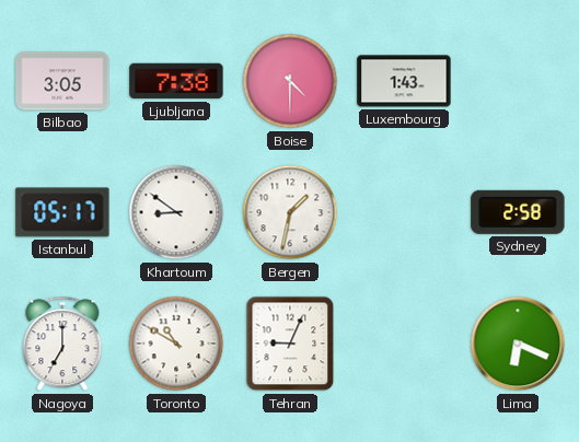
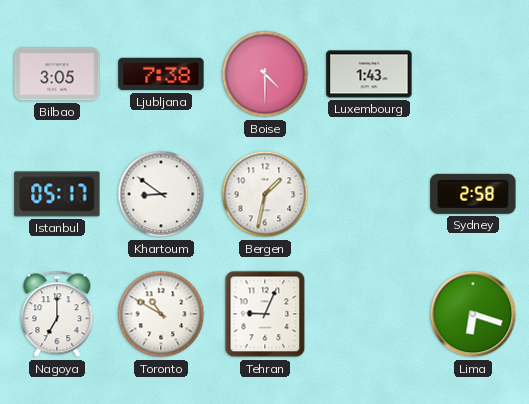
Lima: 6:19 -> 6:18
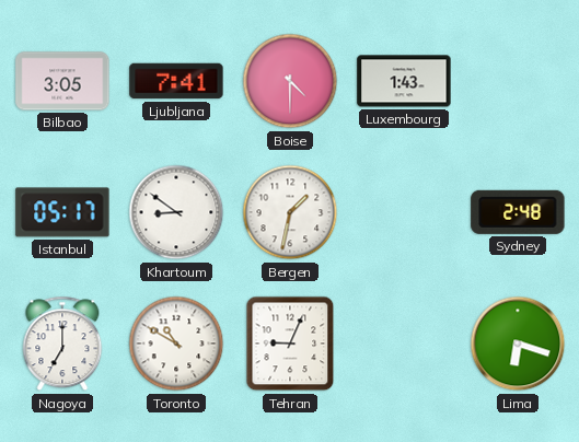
Ljubljana: 7:38 -> 7:41
Sydney: 2:58 -> 2:48
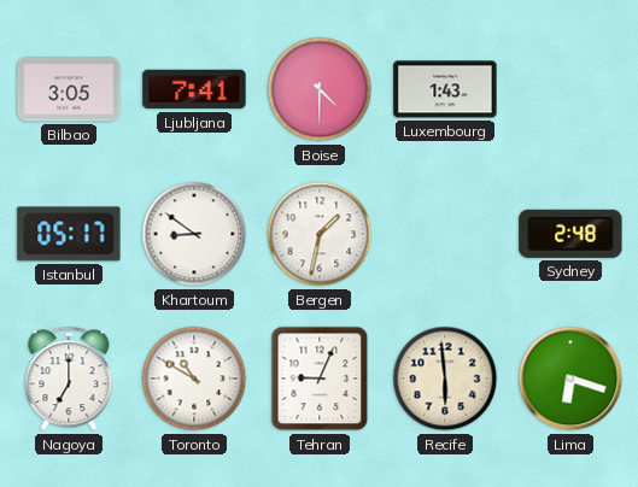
Recife: none -> 5:59
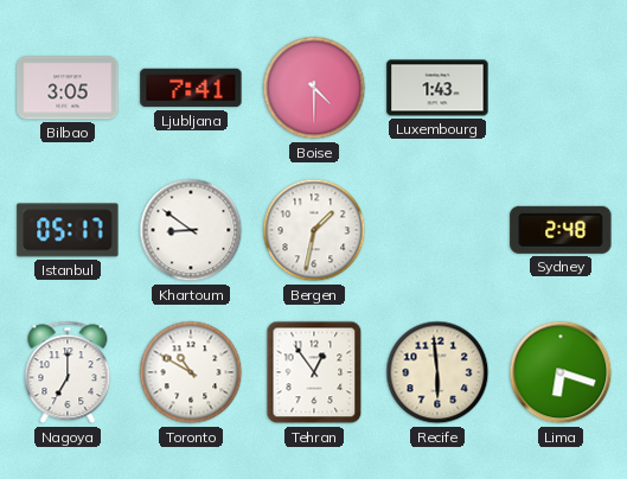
Tehran: 9:04 -> 12:54
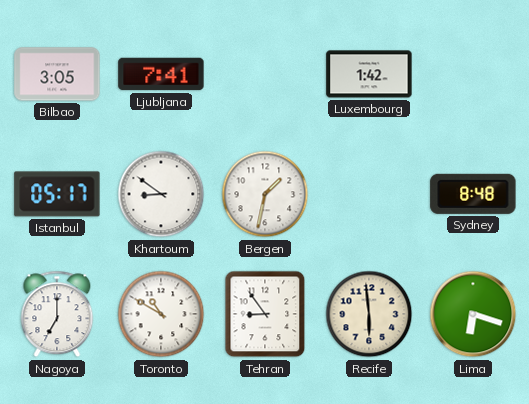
Boise: 4:30 -> none
Luxembourg: 1:43 -> 1:42
Sydney: 2:48 -> 8:48
Tehran: 12:54 -> 8:54
